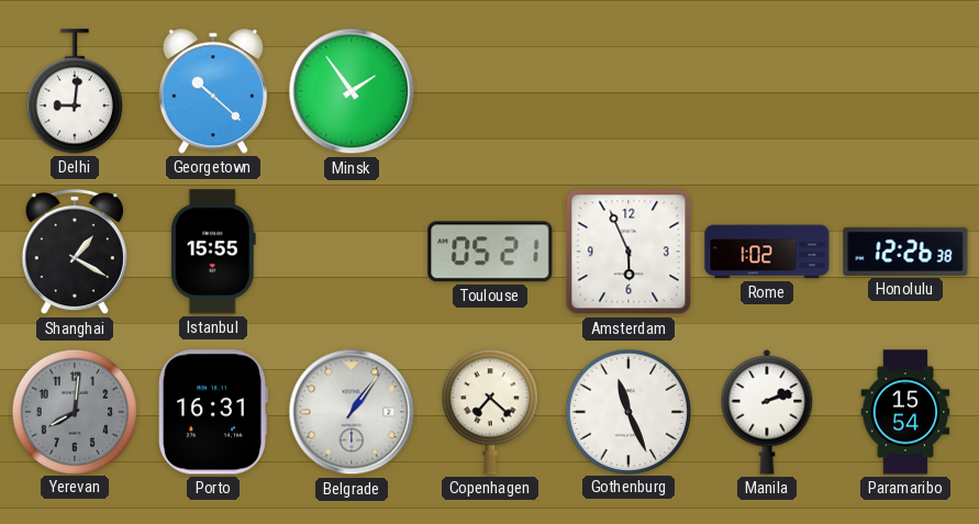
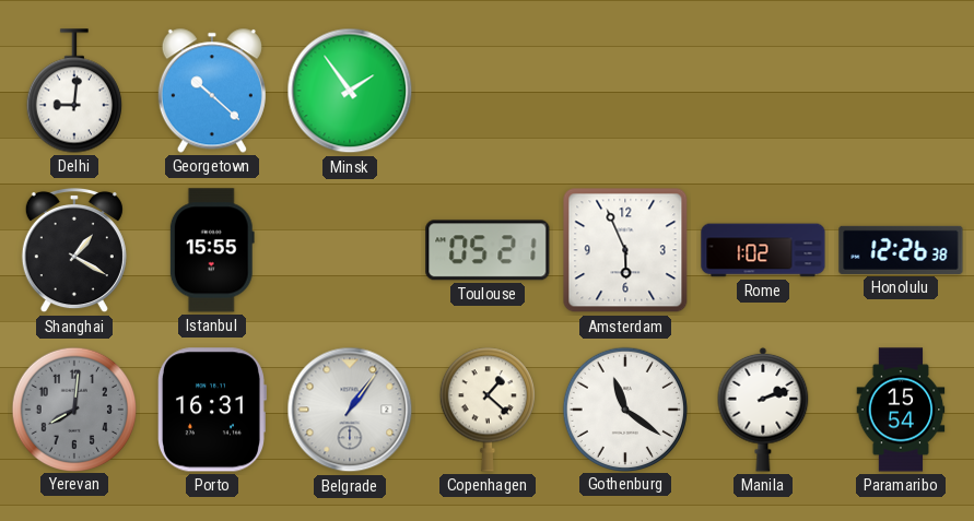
Copenhagen: 7:22 -> 1:22
Gothenburg: 11:26 -> 11:21
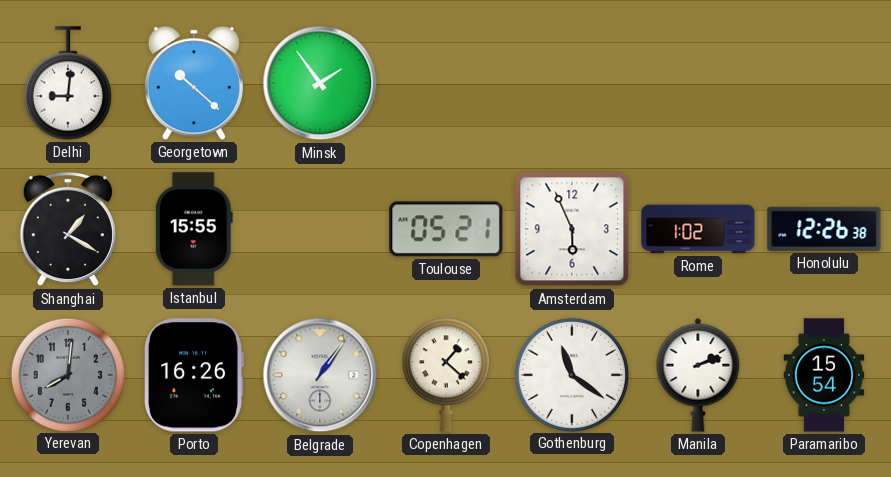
Porto: 16:31 -> 16:26
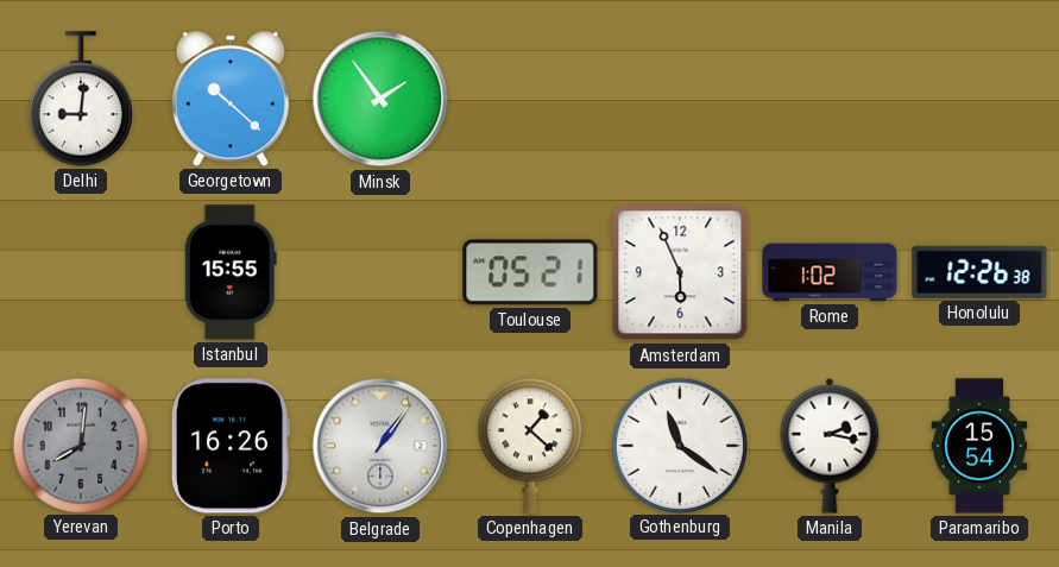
Shanghai: 1:20 -> none
Manila: 2:12 -> 2:17
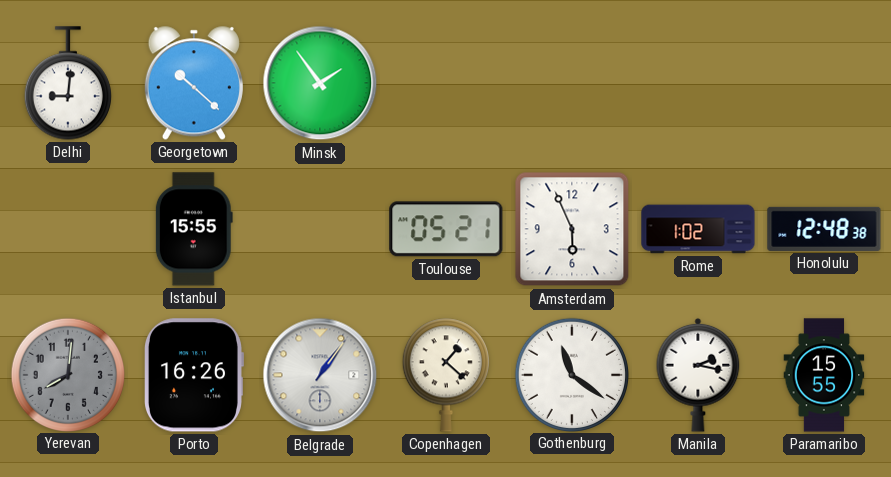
Honolulu: 12:26 -> 12:48
Paramaribo: 15:54 -> 15:55
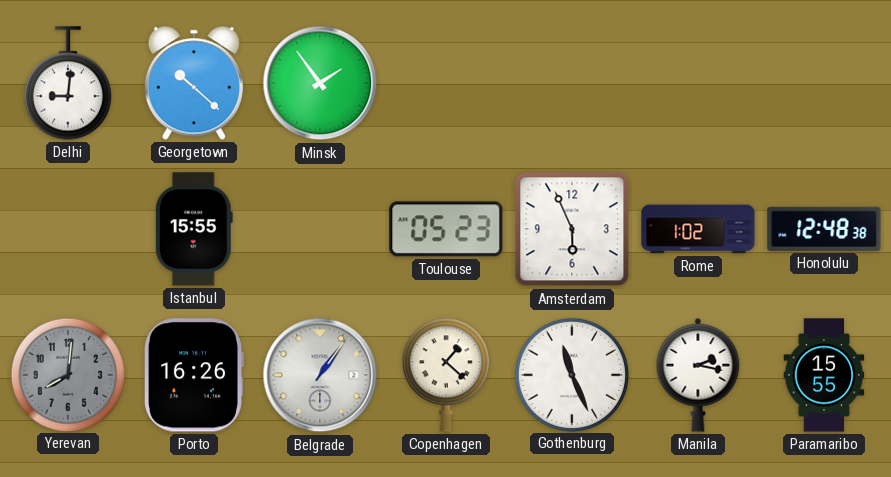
Toulouse: 05:21 -> 05:23
Gothenburg: 11:21 -> 11:26
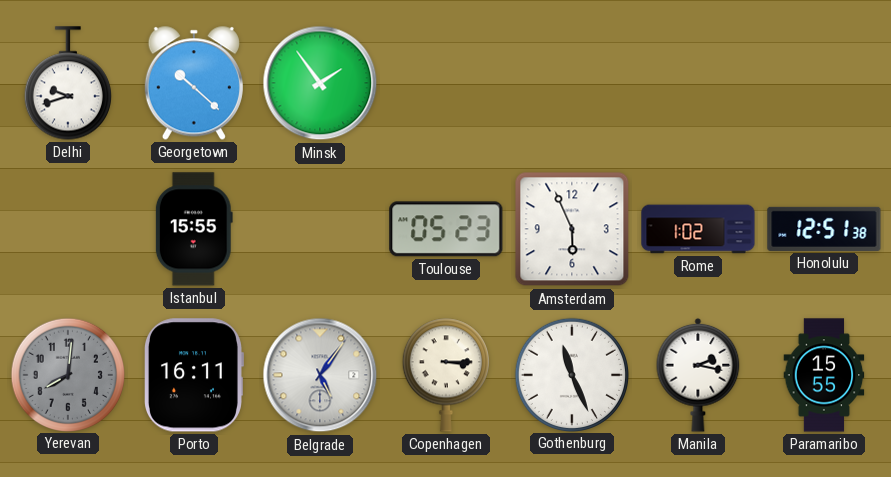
Delhi: 9:01 -> 9:42
Honolulu: 12:48 -> 12:51
Porto: 16:26 -> 16:11
Belgrade: 1:06 -> 5:06
Copenhagen: 1:22 -> 3:15
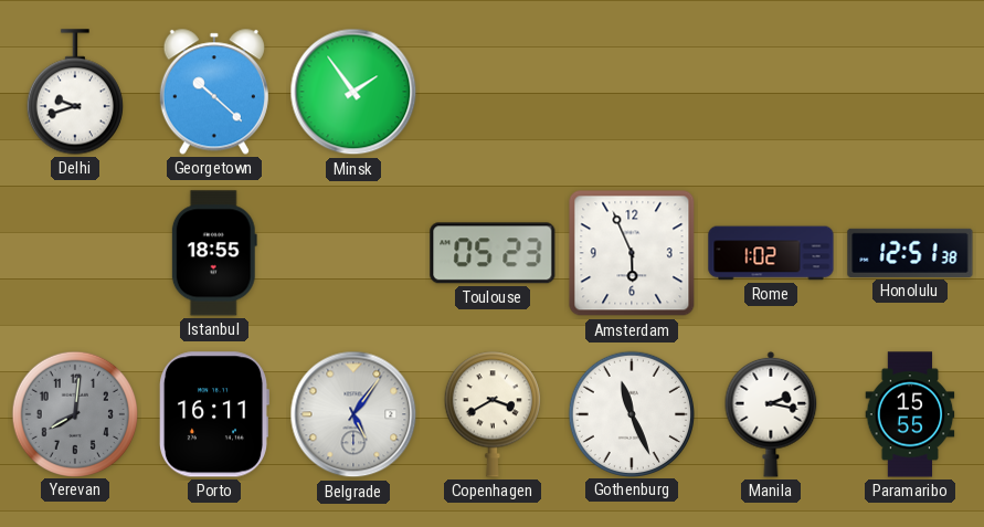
Istanbul: 15:55 -> 18:55
Copenhagen: 3:15 -> 3:40
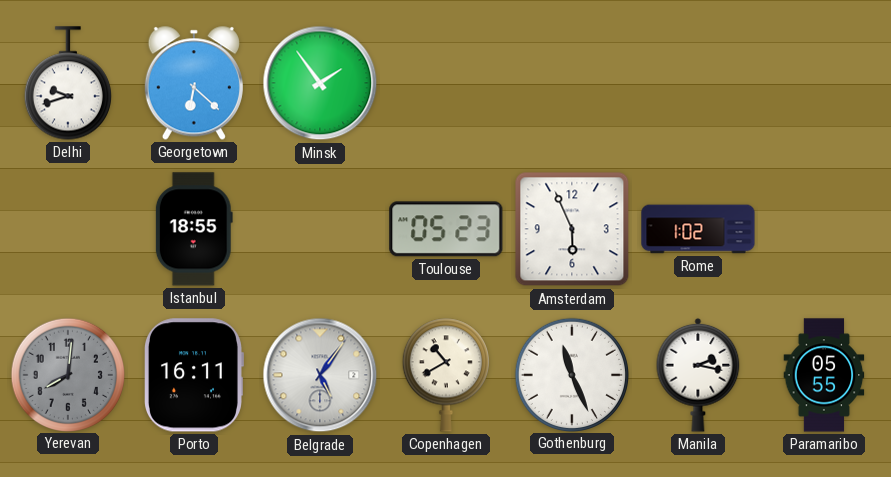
Georgetown: 10:22 -> 6:22
Honolulu: 12:51 -> none
Copenhagen: 3:40 -> 10:40
Paramaribo: 15:55 -> 05:55
